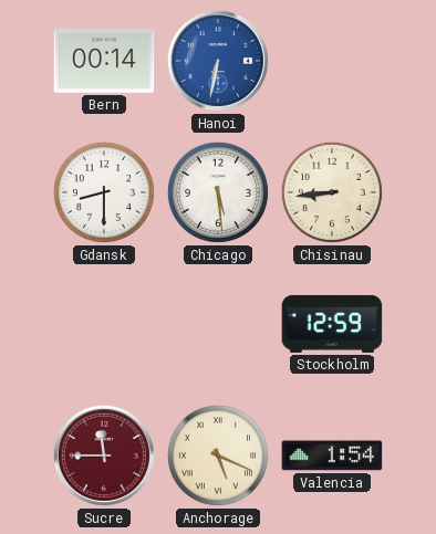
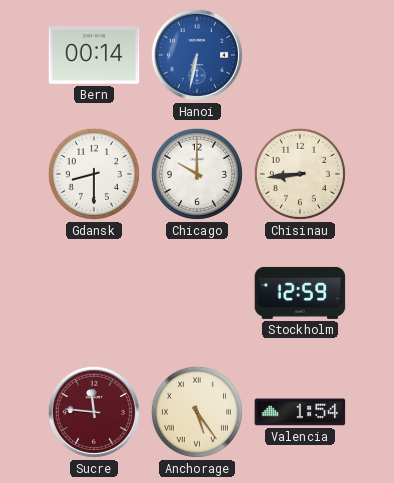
Chicago: 5:29 -> 10:00
Sucre: 11:45 -> 11:46
Anchorage: 5:19 -> 5:24
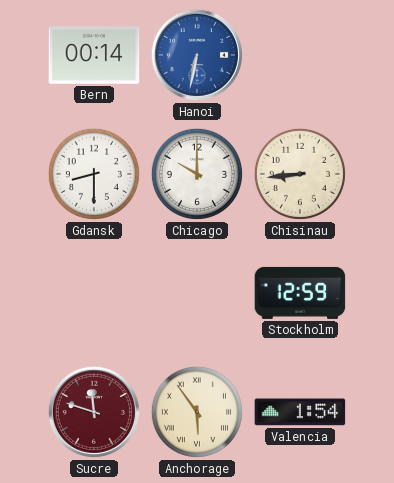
Sucre: 11:46 -> 11:48
Anchorage: 5:24 -> 5:54
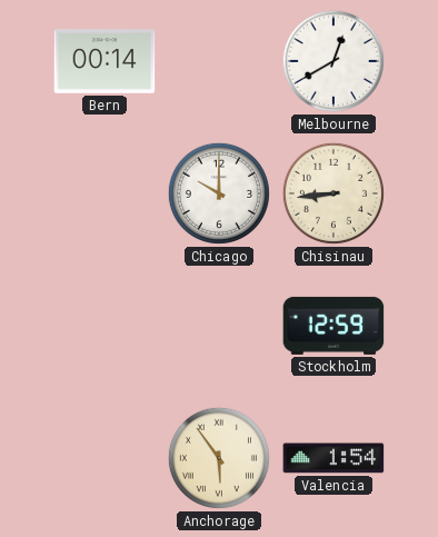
Hanoi: 6:32 -> none
Melbourne: none -> 12:40
Gdansk: 8:30 -> none
Sucre: 11:48 -> none
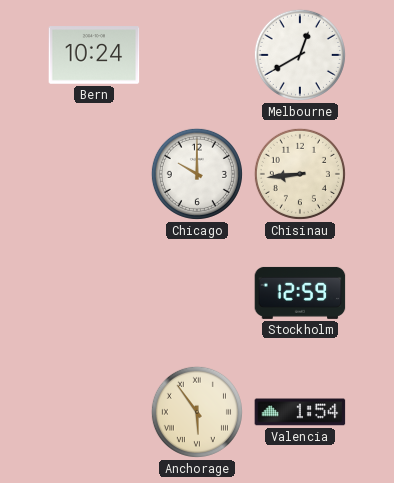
Bern: 00:14 -> 10:24
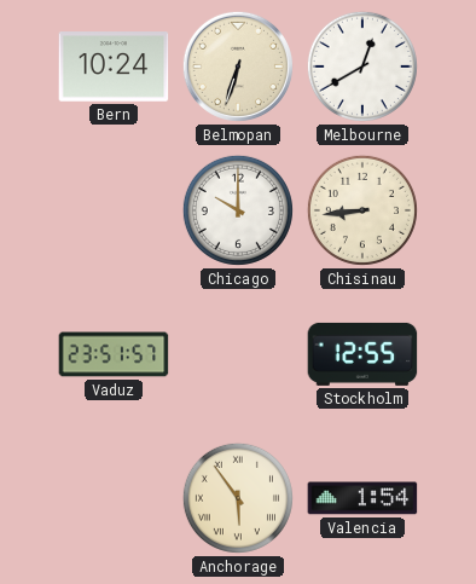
Belmopan: none -> 6:33
Vaduz: none -> 23:51
Stockholm: 12:59 -> 12:55
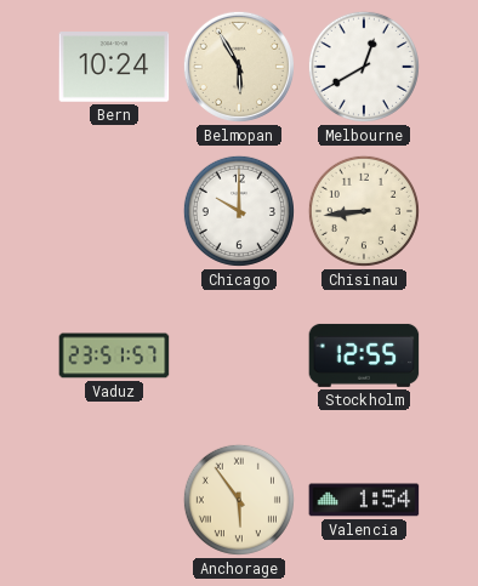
Belmopan: 6:33 -> 5:55
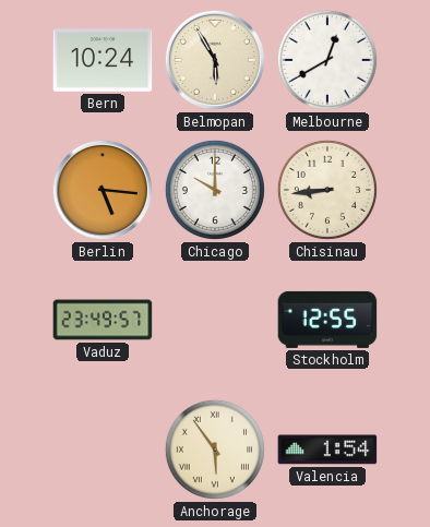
Berlin: none -> 5:16
Vaduz: 23:51 -> 23:49
